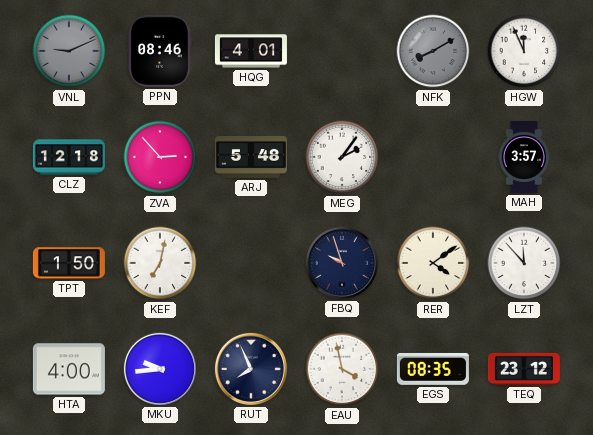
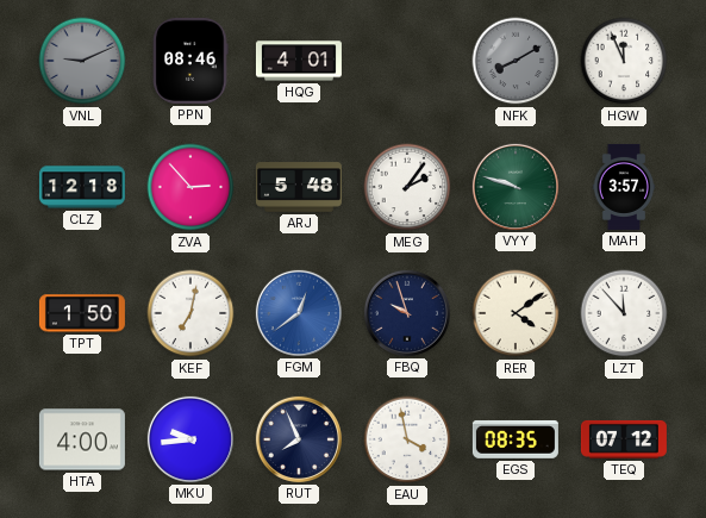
VYY: none -> 9:48
FGM: none -> 12:39
TEQ: 23:12 -> 07:12
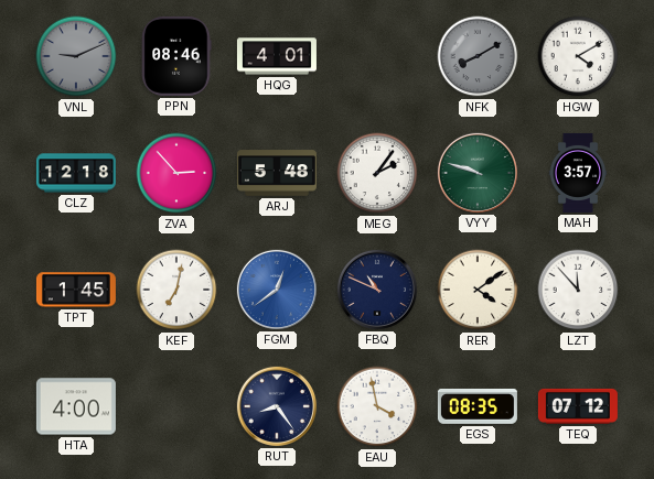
HGW: 11:56 -> 4:10
TPT: 1:50 -> 1:45
FBQ: 9:57 -> 10:49
MKU: 9:44 -> none
RUT: 7:56 -> 8:24
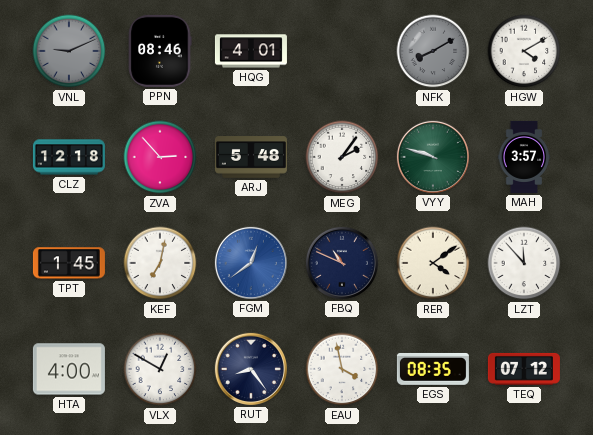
VLX: none -> 12:50
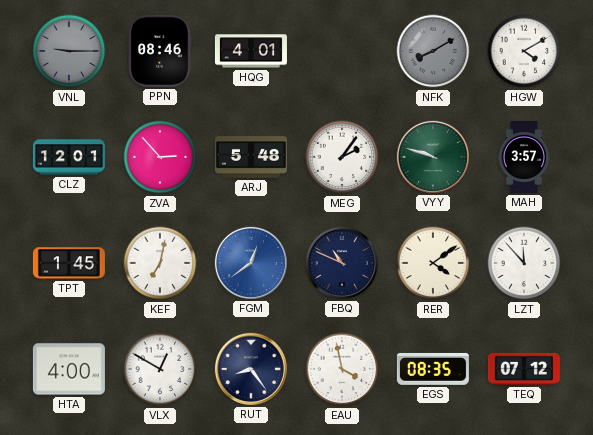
VNL: 9:11 -> 9:15
CLZ: 12:18 -> 12:01
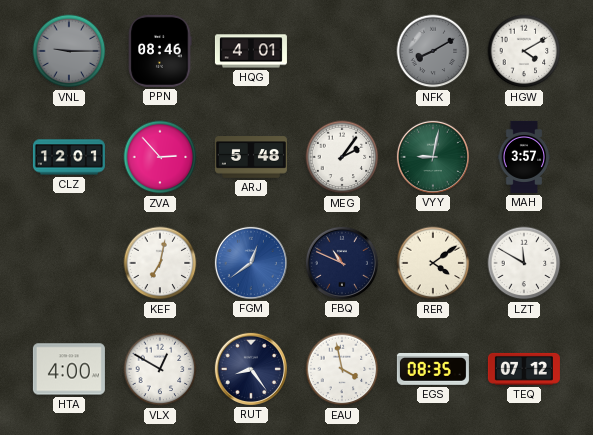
VYY: 9:48 -> 9:02
TPT: 1:45 -> none
LZT: 11:53 -> 11:50
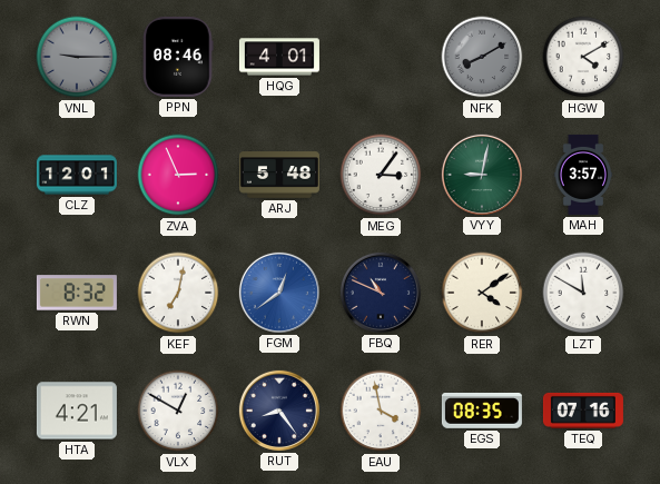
ZVA: 2:53 -> 2:56
MEG: 2:06 -> 3:06
RWN: none -> 8:32
HTA: 4:00 -> 4:21
TEQ: 07:12 -> 07:16
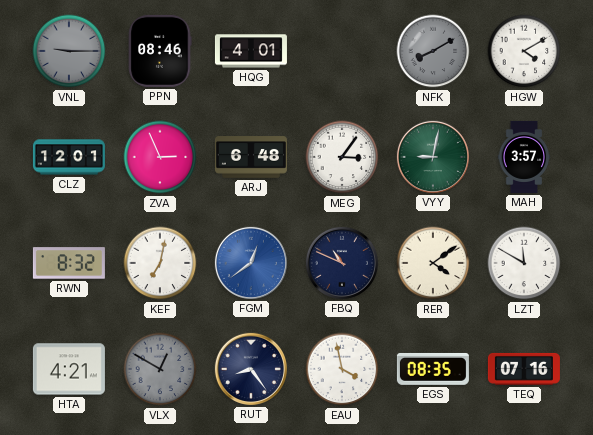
ARJ: 5:48 -> 6:48
VLX dial: white -> grey
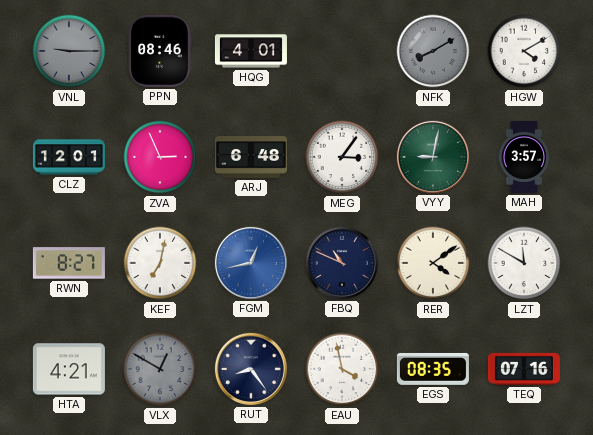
RWN: 8:32 -> 8:27
FGM: 12:39 -> 12:43
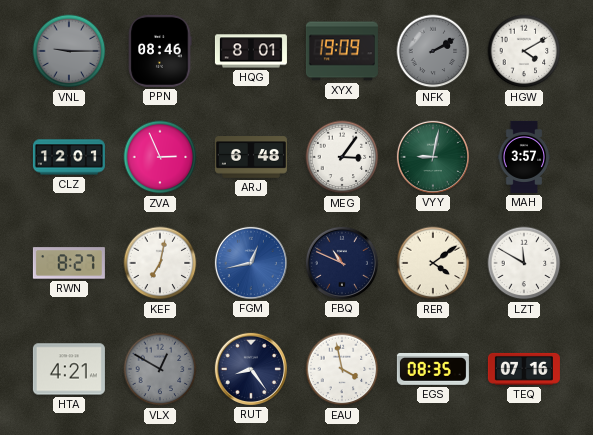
HQG: 4:01 -> 8:01
XYX: none -> 19:09
NFK: 8:10 -> 2:10
